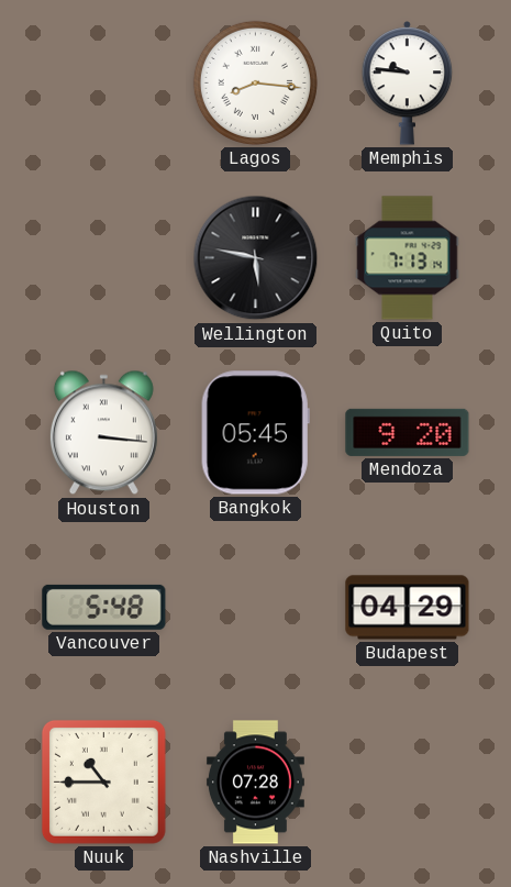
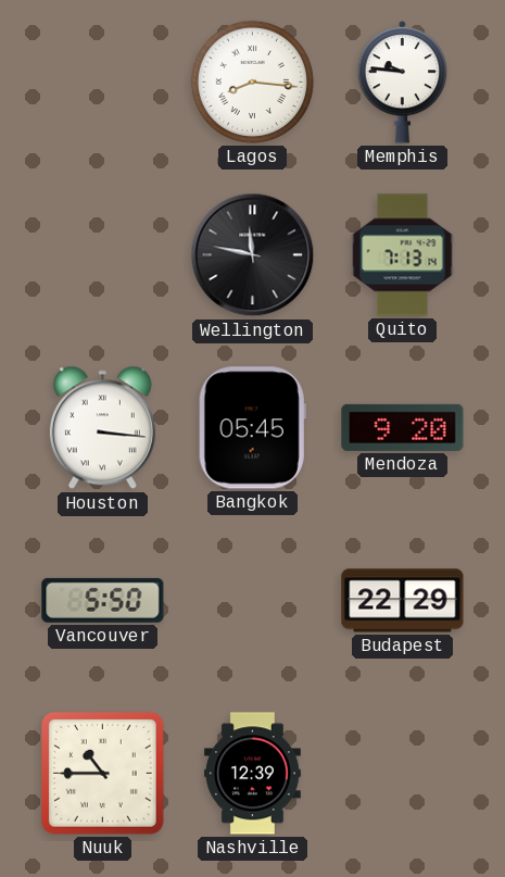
Wellington: 5:47 -> 11:47
Vancouver: 5:48 -> 5:50
Budapest: 04:29 -> 22:29
Nashville: 07:28 -> 12:39
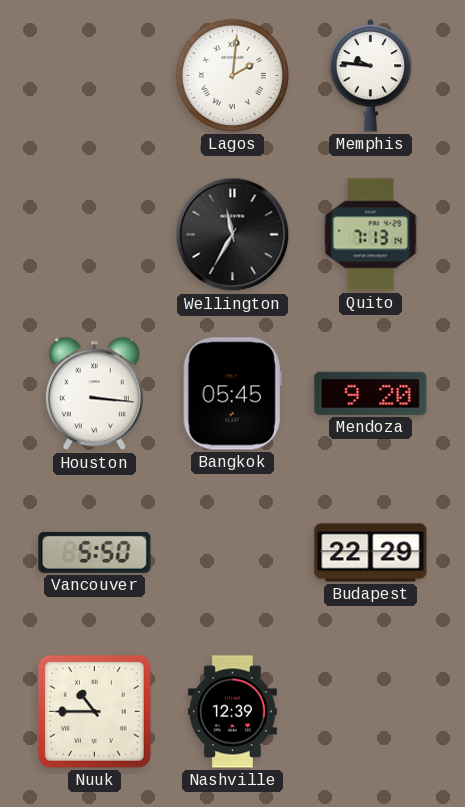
Lagos: 8:16 -> 2:01
Wellington: 11:47 -> 11:35
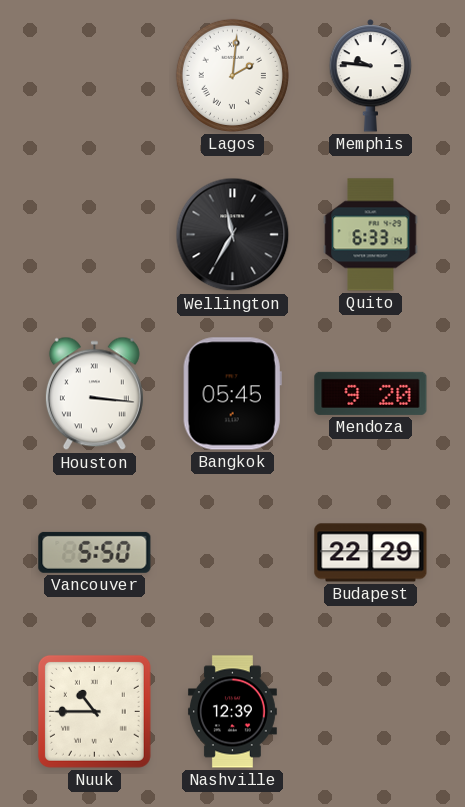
Quito: 7:13 -> 6:33
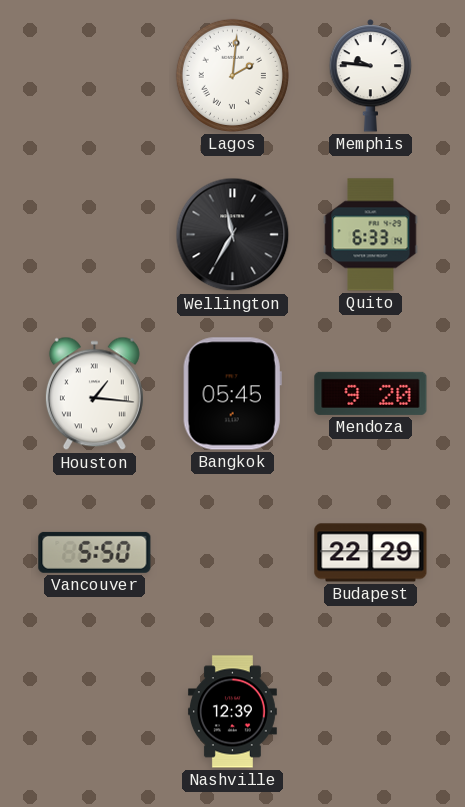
Houston: 3:16 -> 1:16
Nuuk: 10:45 -> none
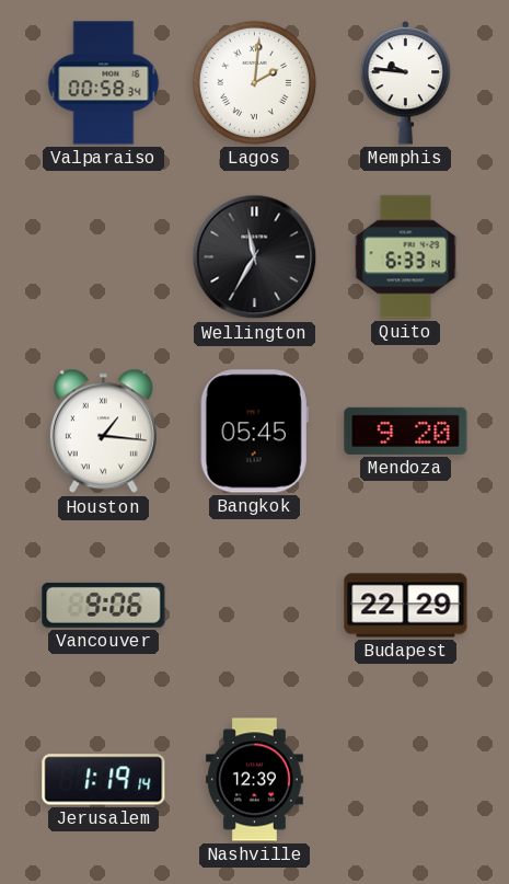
Valparaiso: none -> 00:58
Vancouver: 5:50 -> 9:06
Jerusalem: none -> 1:19
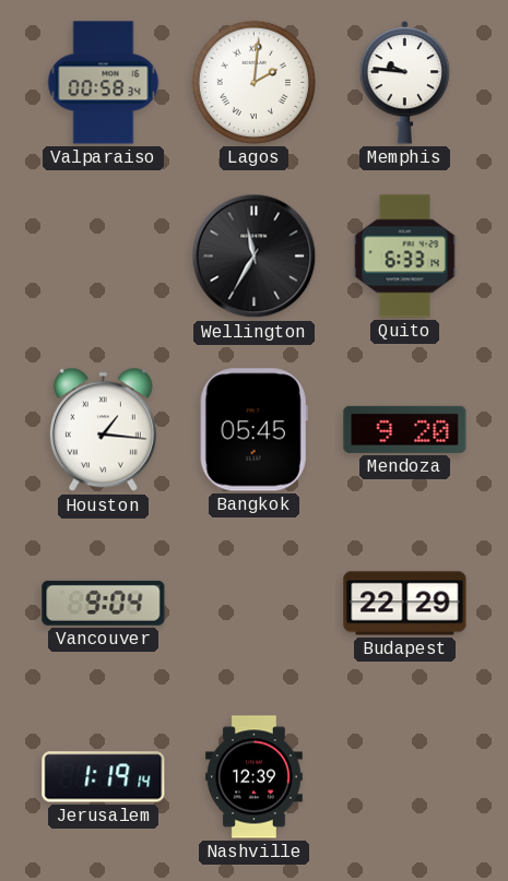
Vancouver: 9:06 -> 9:04
